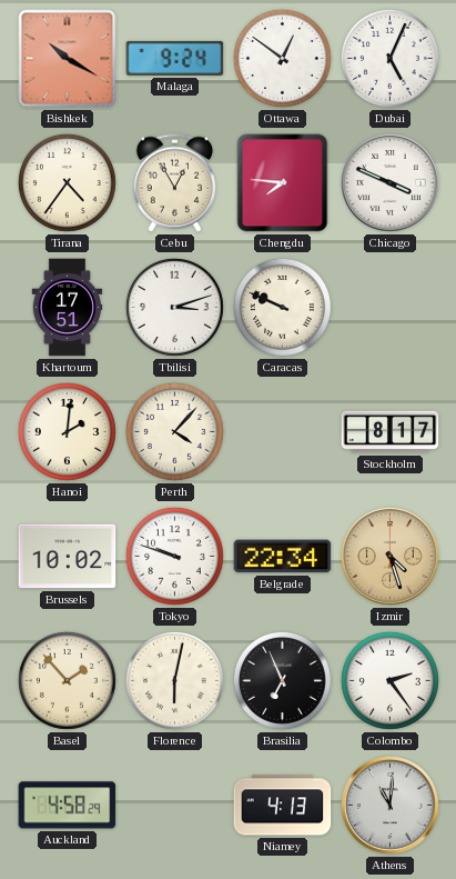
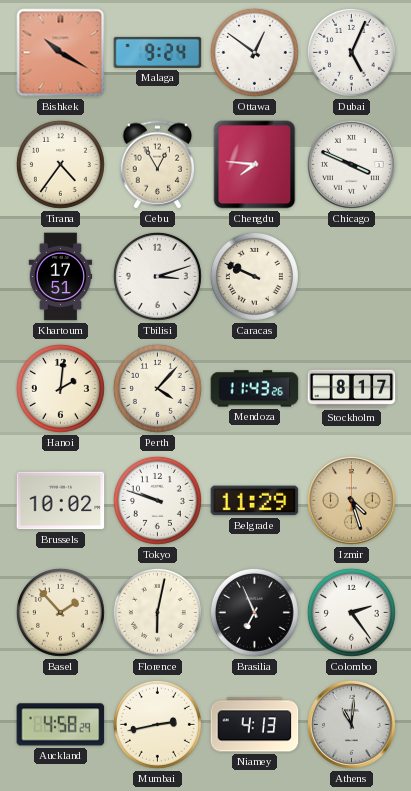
Mendoza: none -> 11:43
Belgrade: 22:34 -> 11:29
Mumbai: none -> 2:43
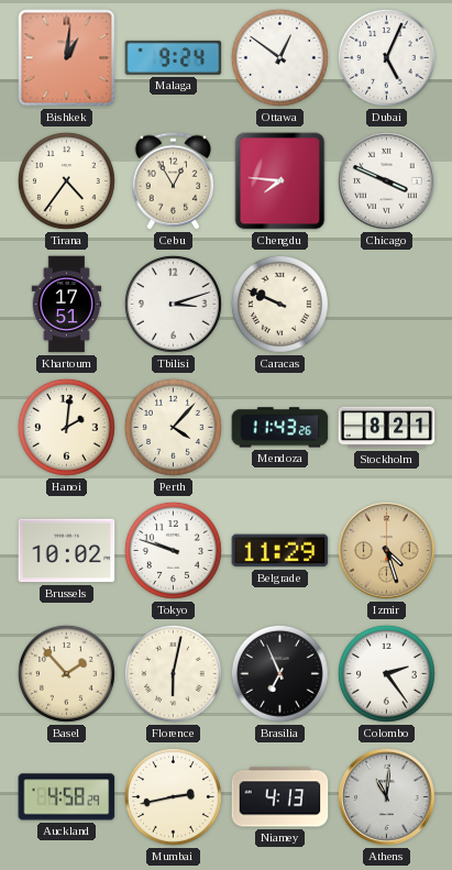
Bishkek: 10:20 -> 1:01
Stockholm: 8:17 -> 8:21
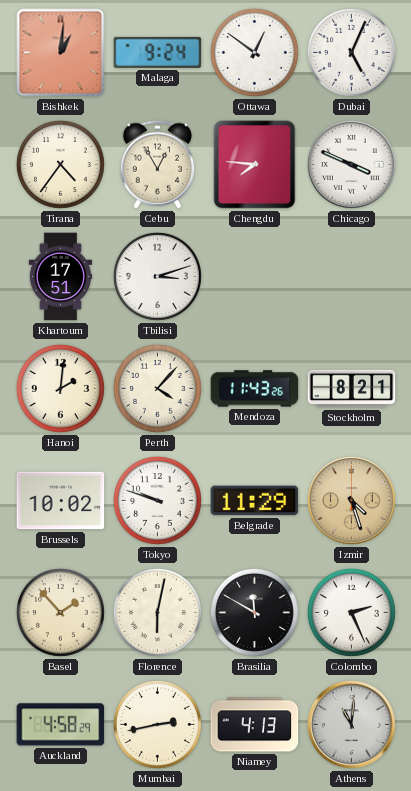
Caracas: 9:49 -> none
Brasilia: 6:56 -> 11:50
Colombo: 2:24 -> 2:26
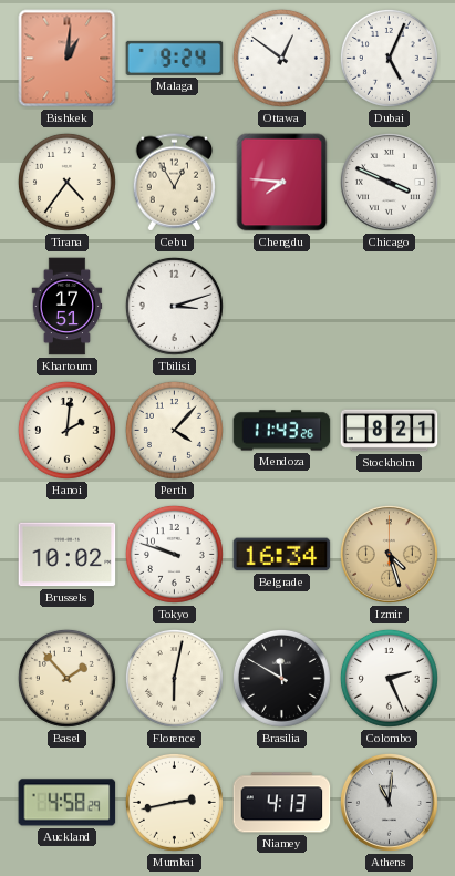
Belgrade: 11:29 -> 16:34
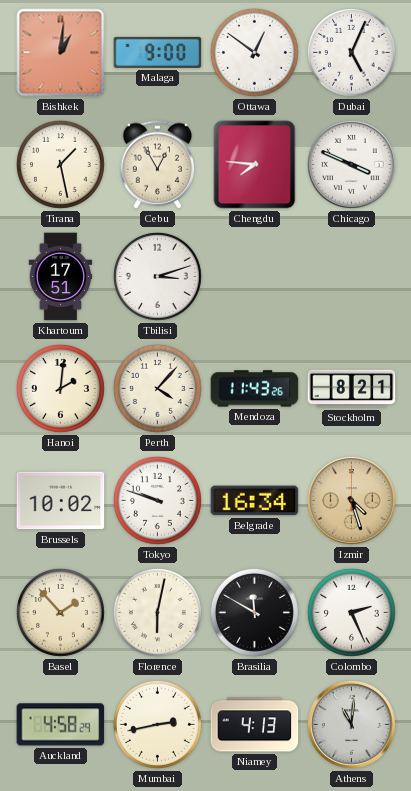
Malaga: 9:24 -> 9:00
Tirana: 4:36 -> 1:28
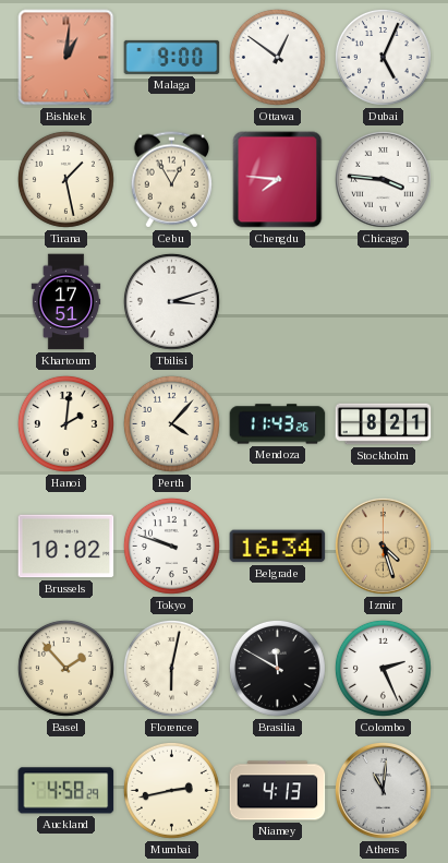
Chicago: 3:49 -> 3:46
